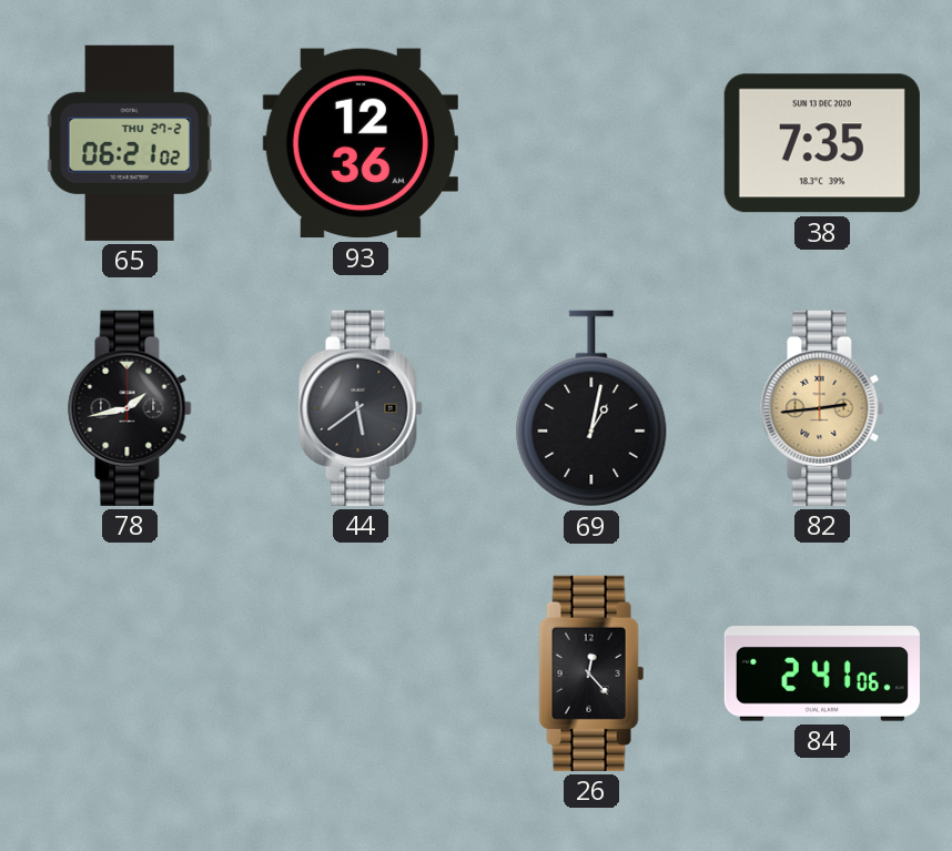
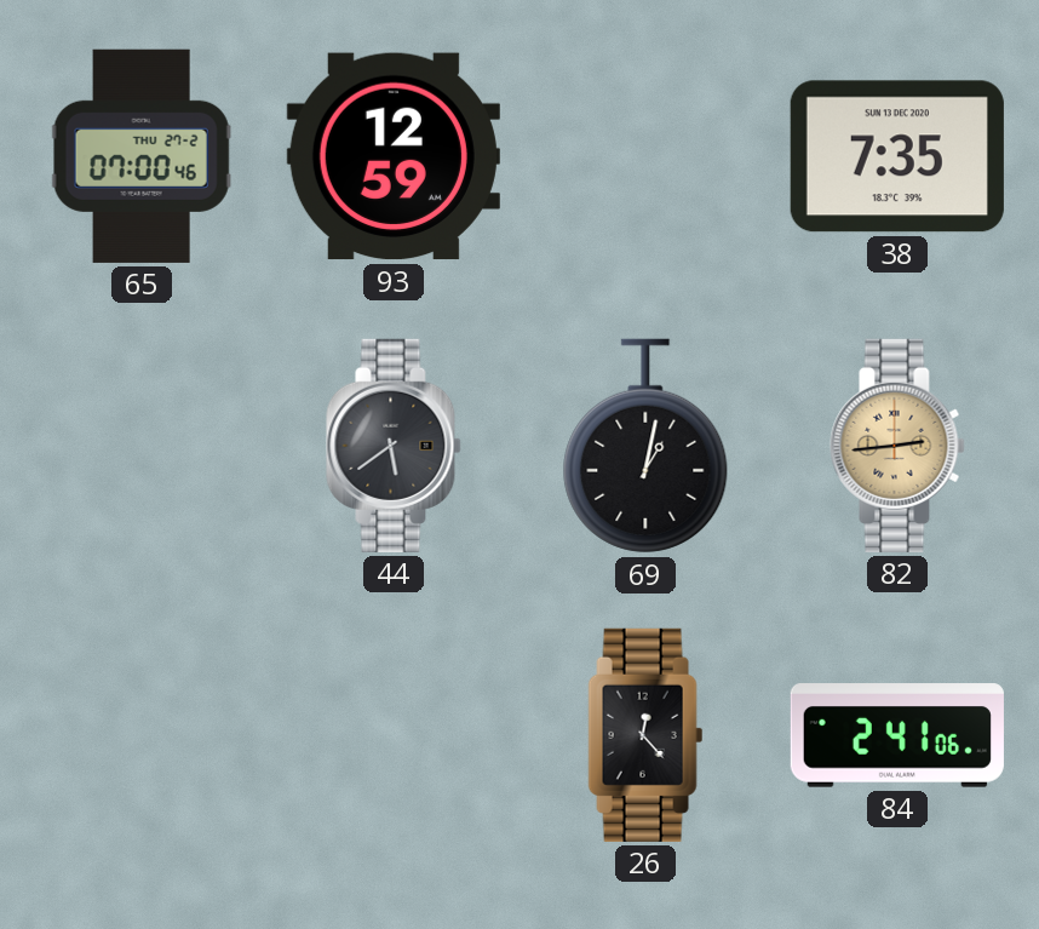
65: 06:21 -> 07:00
93: 12:36 -> 12:59
78: 1:43 -> none
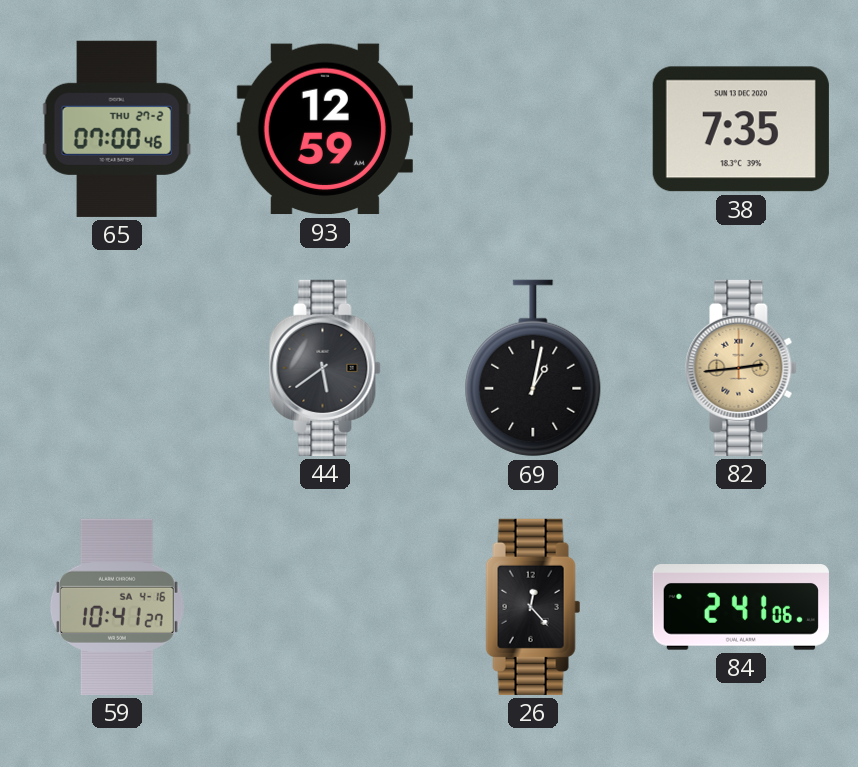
59: none -> 10:41
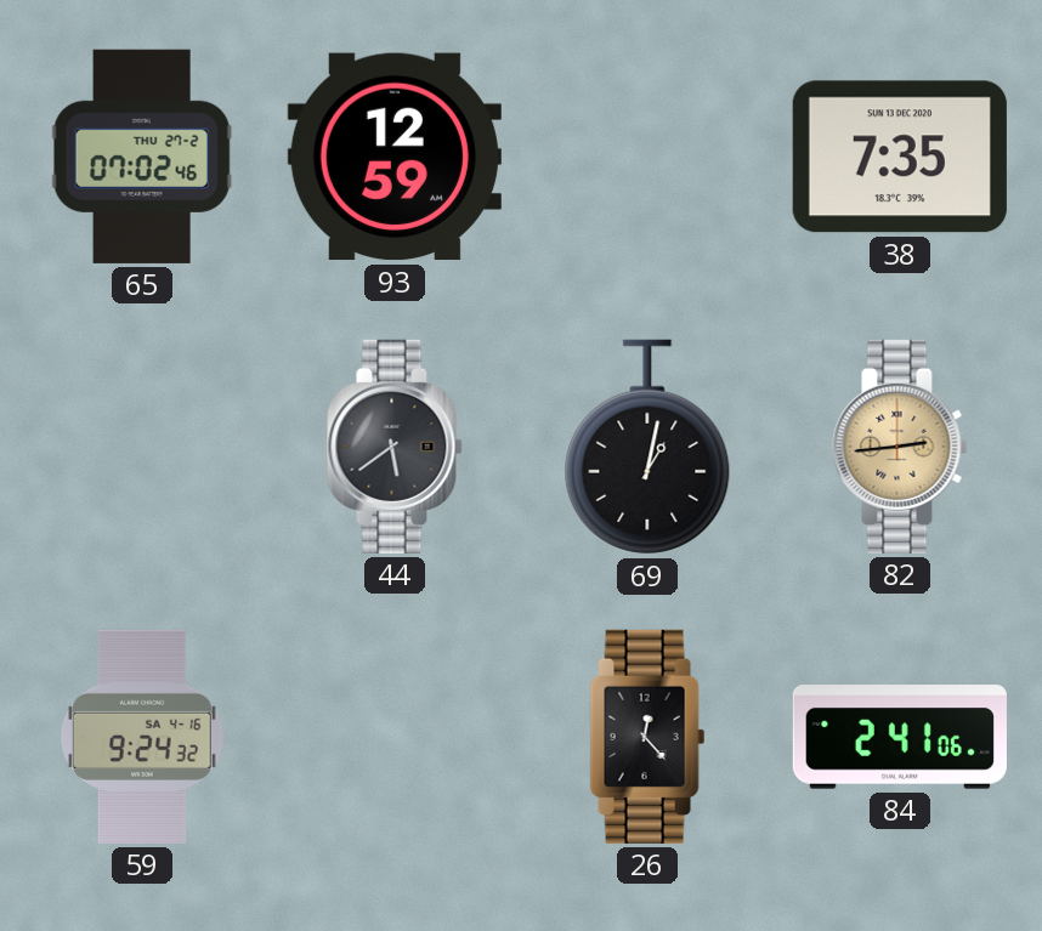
65: 07:00 -> 07:02
59: 10:41 -> 9:24
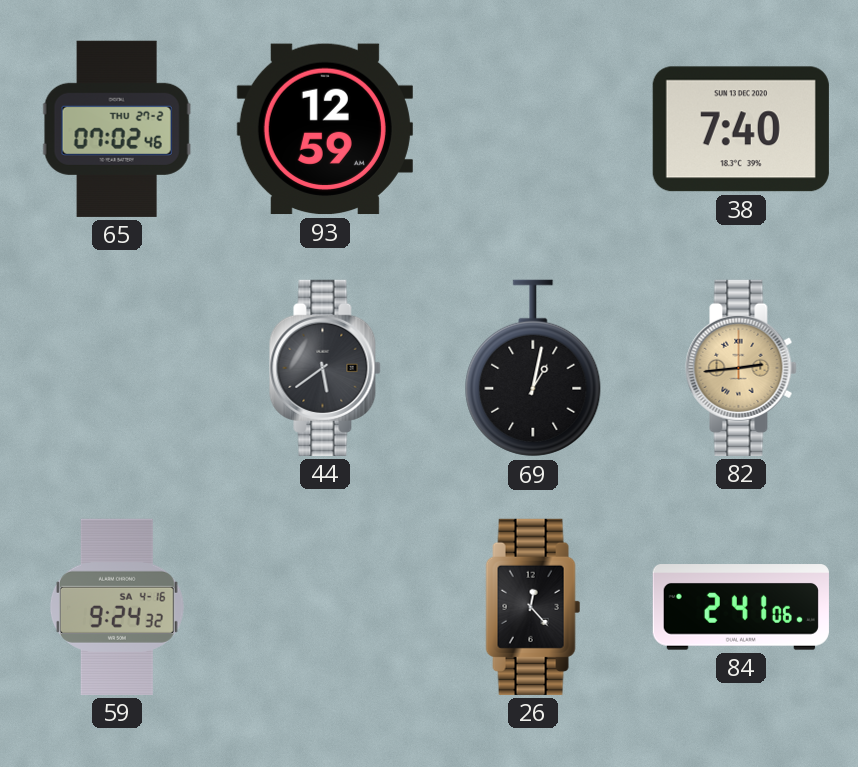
38: 7:35 -> 7:40
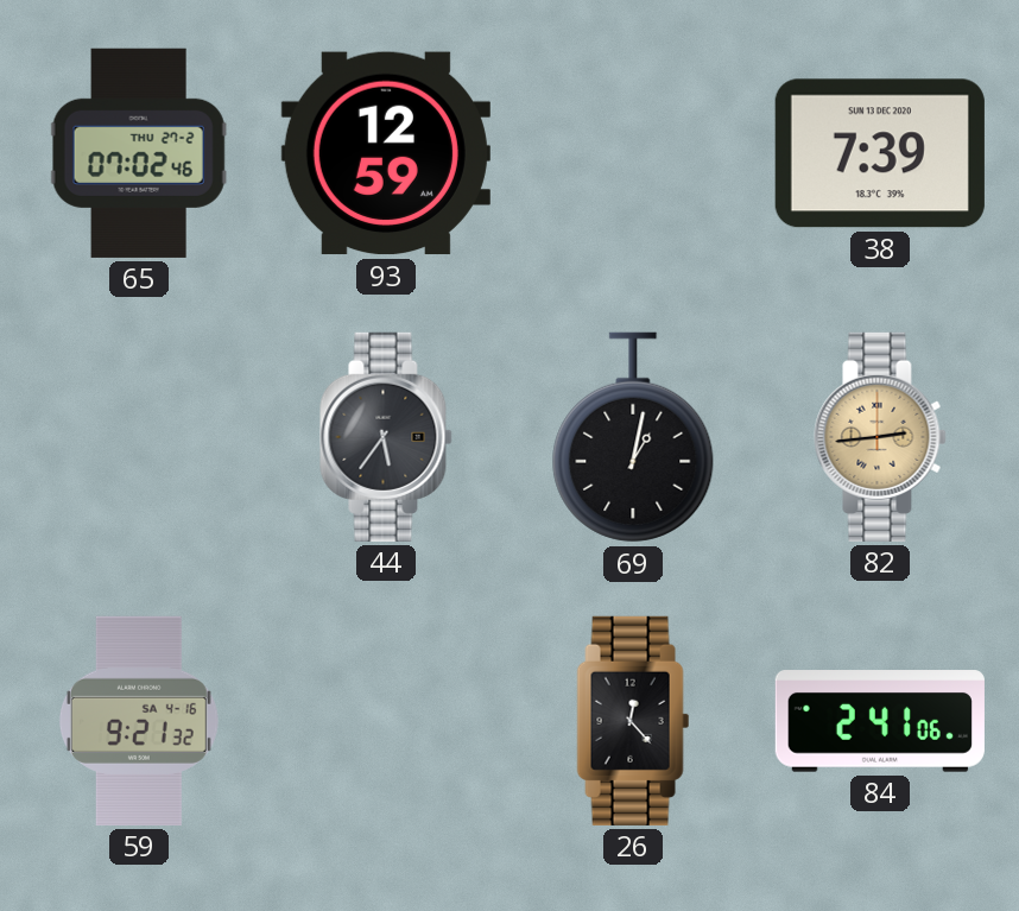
38: 7:40 -> 7:39
44: 5:39 -> 5:36
59: 9:24 -> 9:21
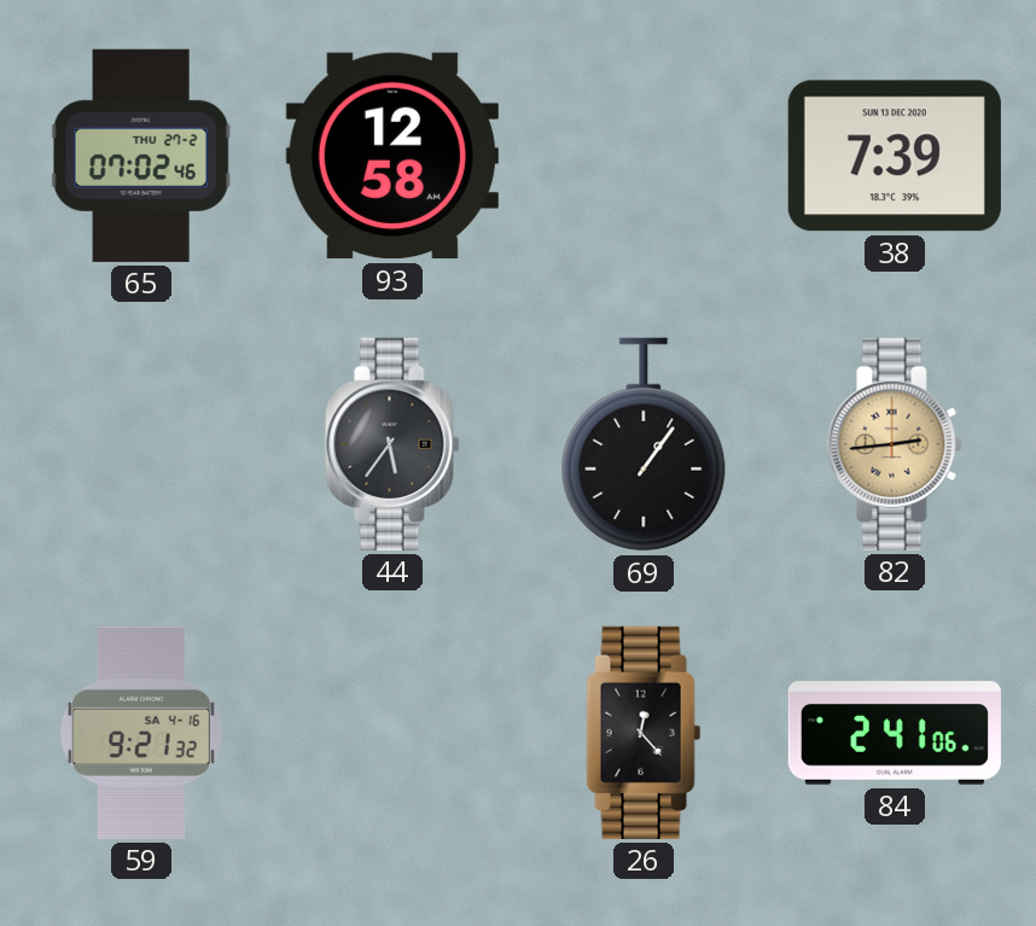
93: 12:59 -> 12:58
69: 1:02 -> 1:06
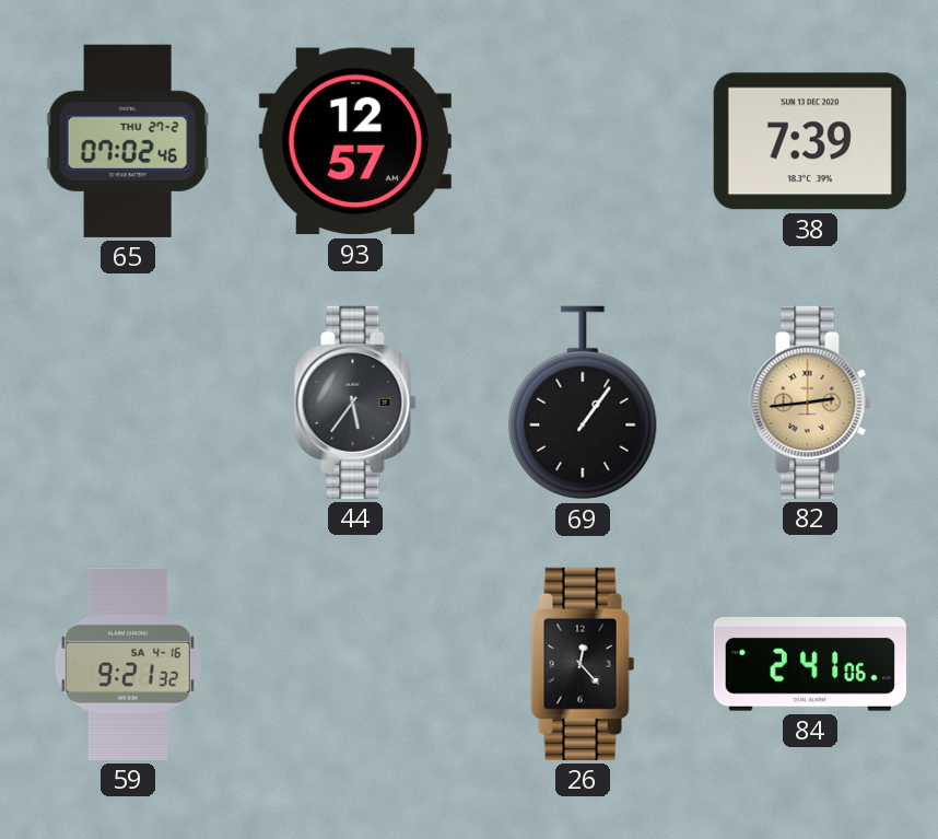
93: 12:58 -> 12:57
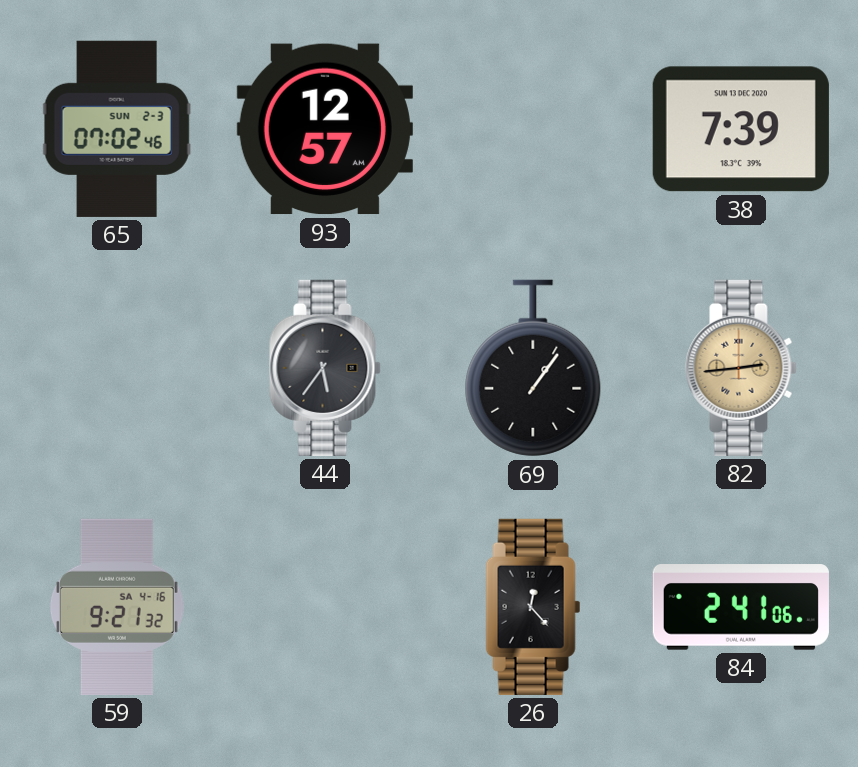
65 date: THU 27-2 -> SUN 2-3
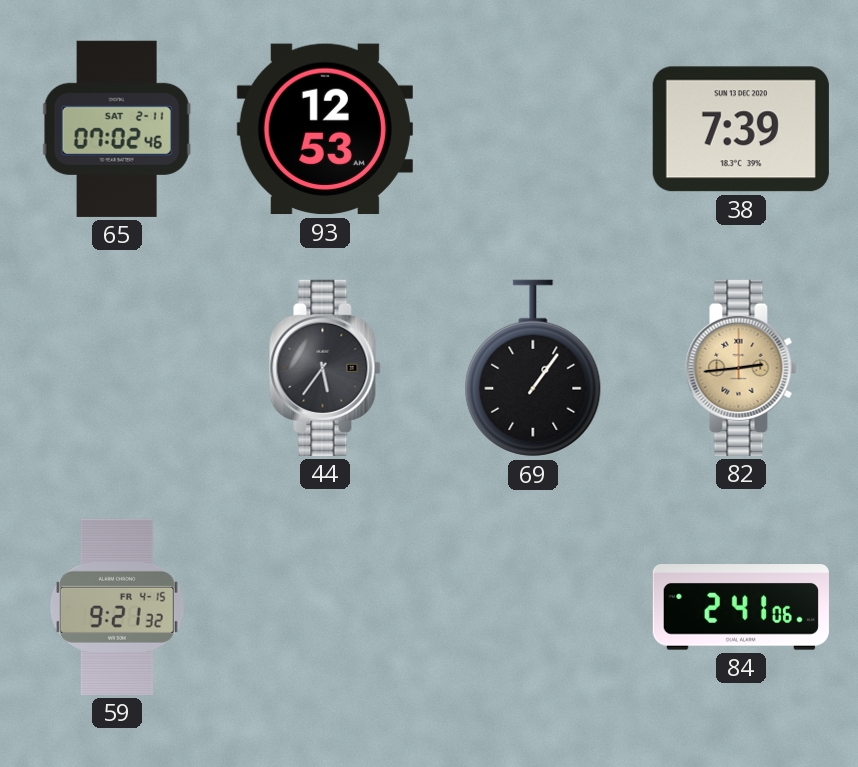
65 date: SUN 2-3 -> SAT 2-11
93: 12:57 -> 12:53
59 date: SA 4-16 -> FR 4-15
26: 12:23 -> none
